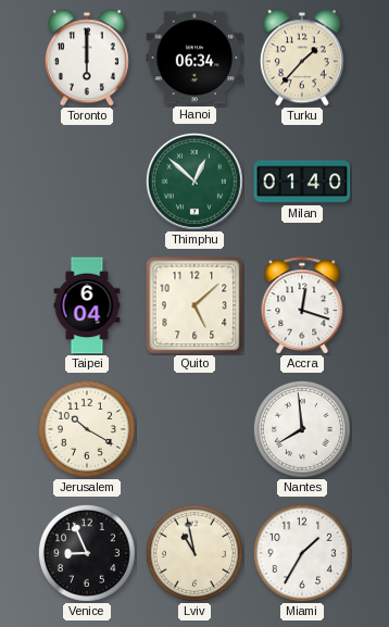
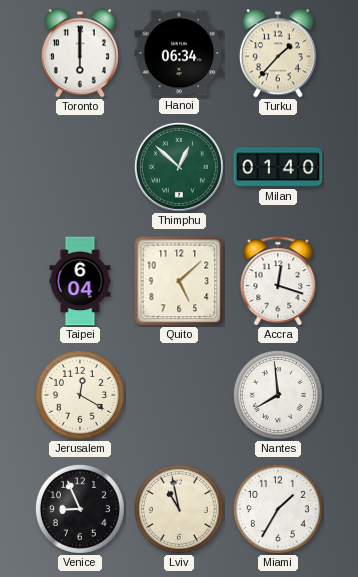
Jerusalem: 10:20 -> 12:20
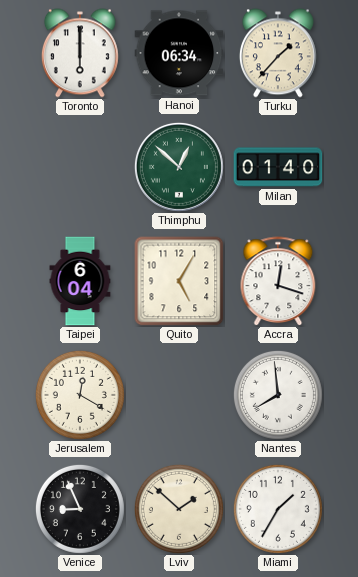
Quito: 5:08 -> 5:05
Lviv: 10:58 -> 1:52
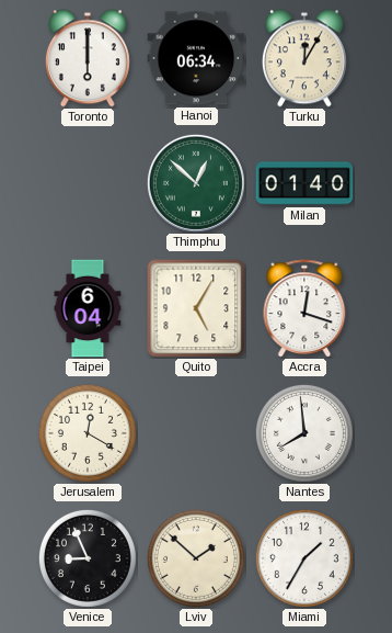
Turku: 1:37 -> 12:05
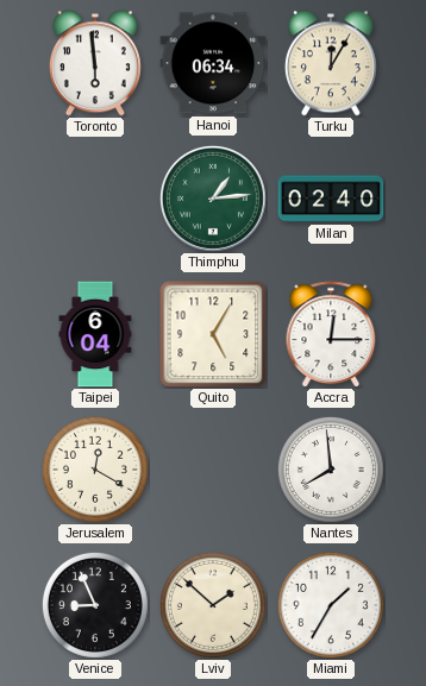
Toronto: 6:00 -> 5:59
Thimphu: 12:52 -> 1:14
Milan: 01:40 -> 02:40
Accra: 12:18 -> 12:15
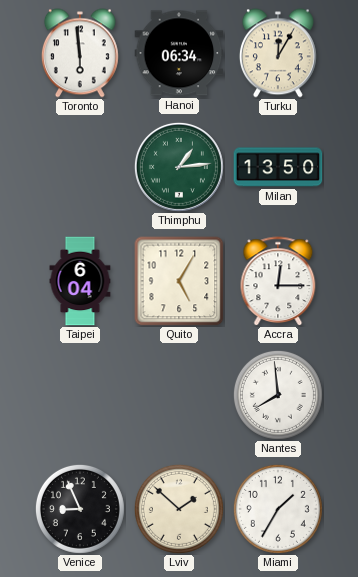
Milan: 02:40 -> 13:50
Jerusalem: 12:20 -> none
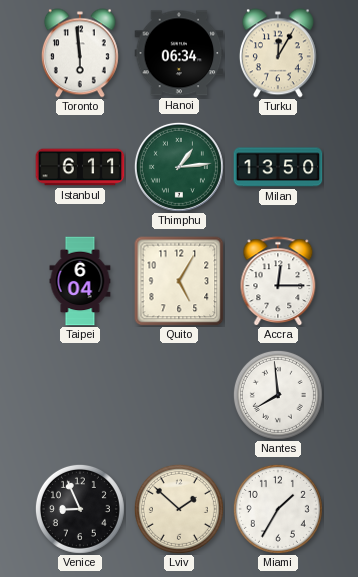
Istanbul: none -> 6:11
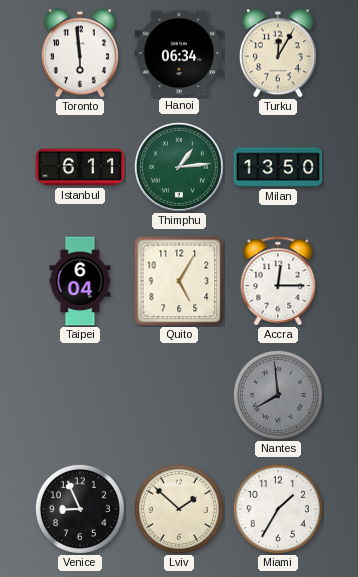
Nantes dial: white -> grey
